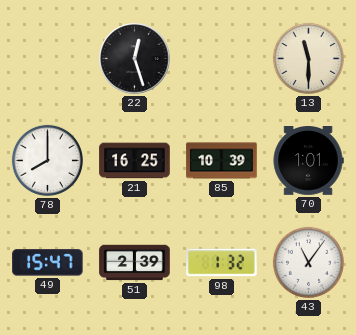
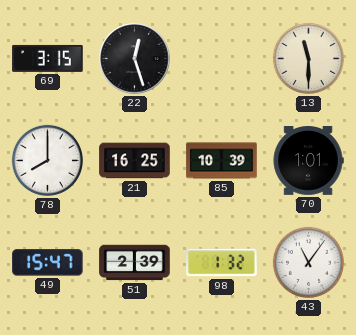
69: none -> 3:15
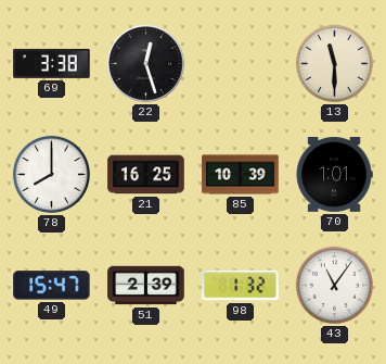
69: 3:15 -> 3:38
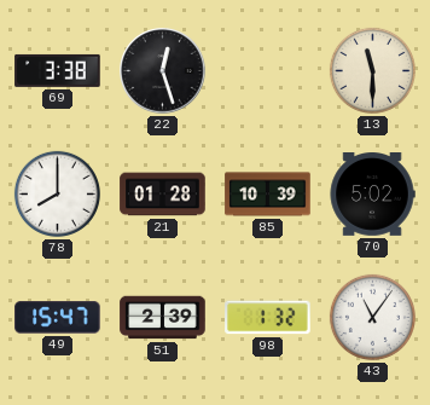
21: 16:25 -> 01:28
70: 1:01 -> 5:02
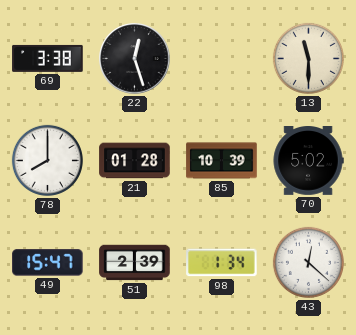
98: 1:32 -> 1:34
43: 11:06 -> 12:22
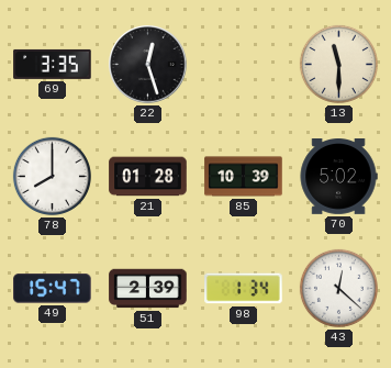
69: 3:38 -> 3:35
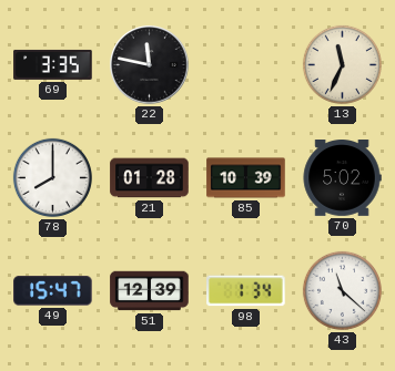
22: 12:27 -> 11:47
13: 11:30 -> 11:34
51: 2:39 -> 12:39
43: 12:22 -> 11:22
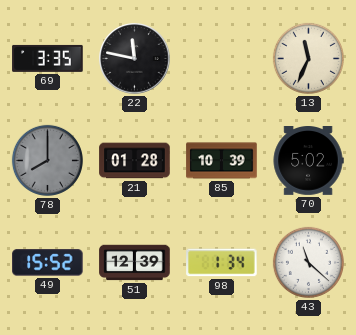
78 dial: white -> grey
49: 15:47 -> 15:52
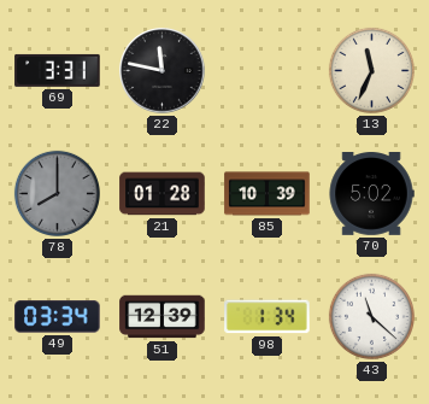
69: 3:35 -> 3:31
49: 15:52 -> 03:34
